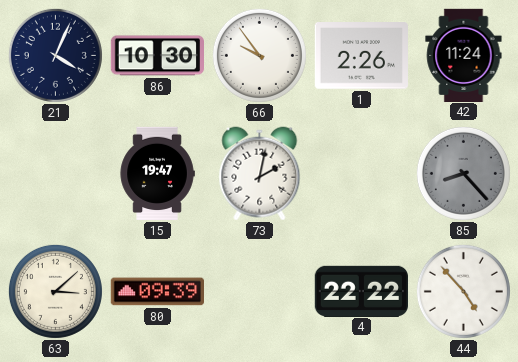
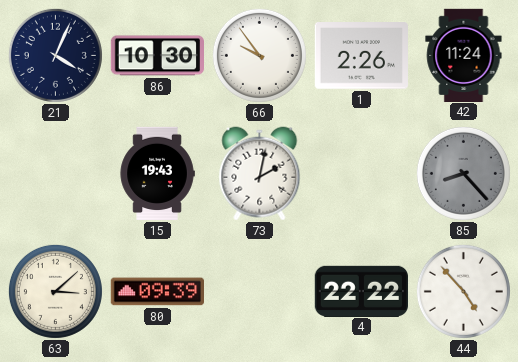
15: 19:47 -> 19:43
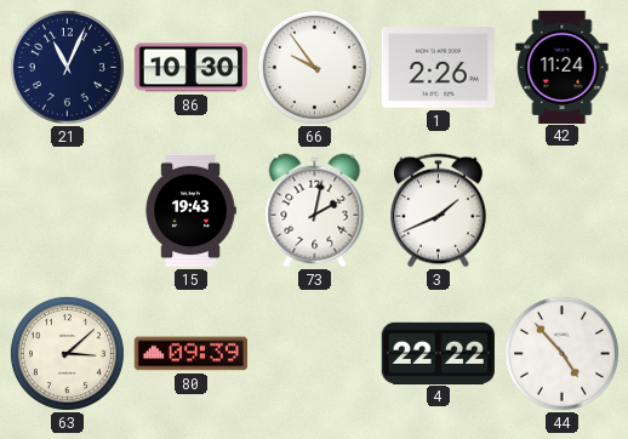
21: 4:04 -> 11:04
3: none -> 1:41
85: 8:23 -> none
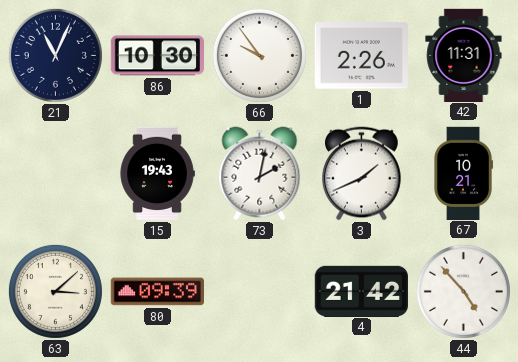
42: 11:24 -> 11:31
67: none -> 10:21
4: 22:22 -> 21:42
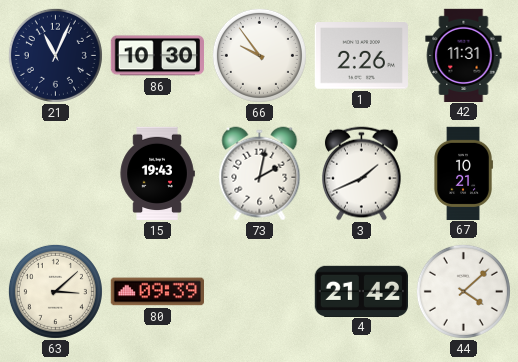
44: 4:53 -> 4:08
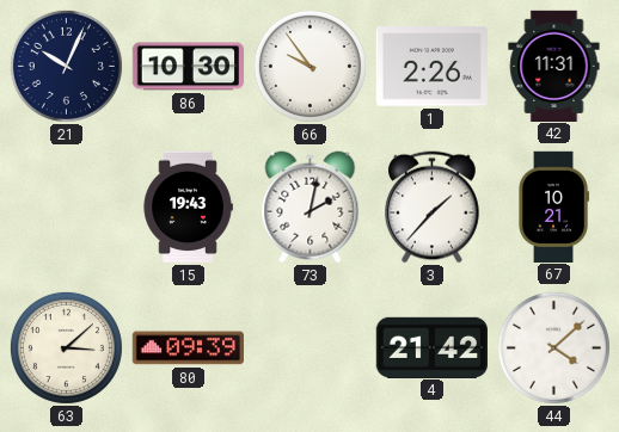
21: 11:04 -> 10:04
3: 1:41 -> 1:37
